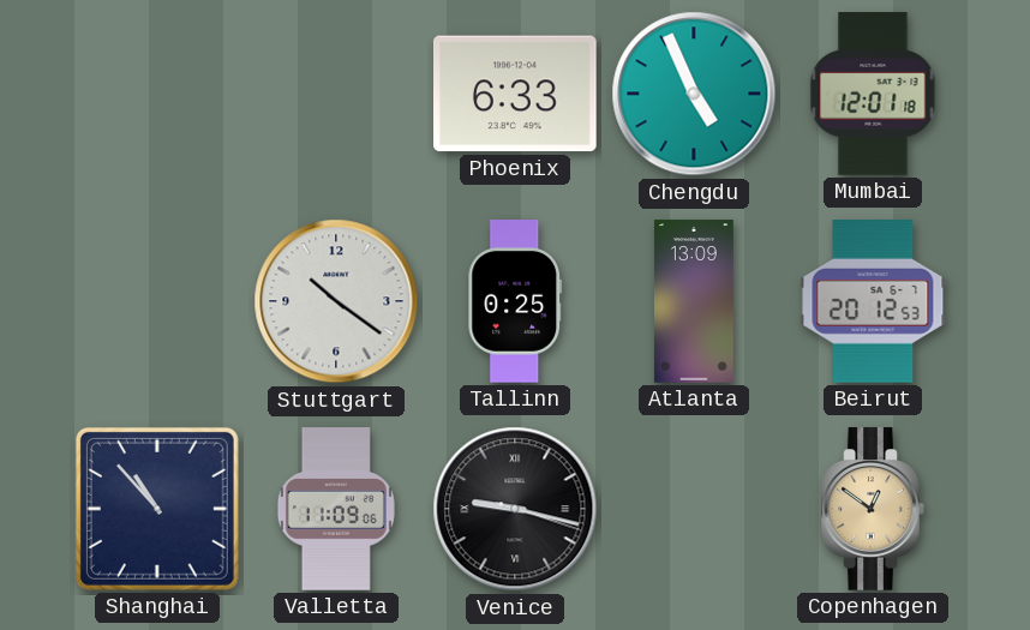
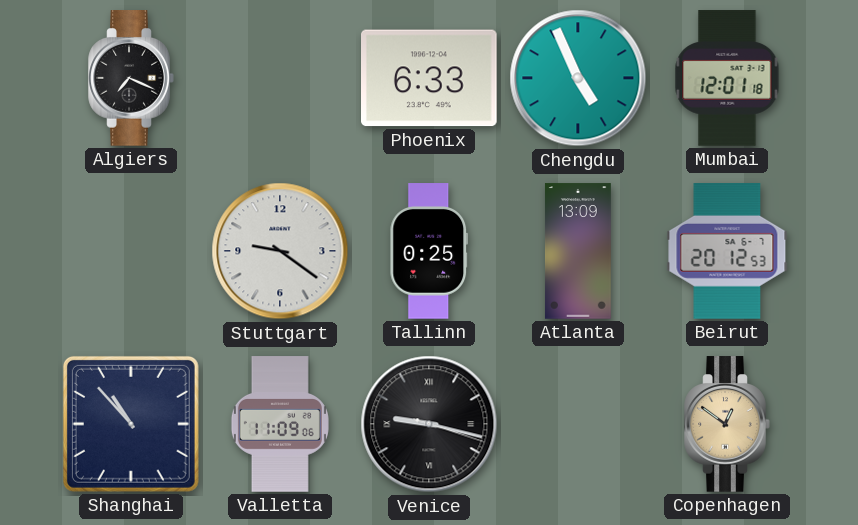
Algiers: none -> 7:19
Stuttgart: 10:21 -> 9:21
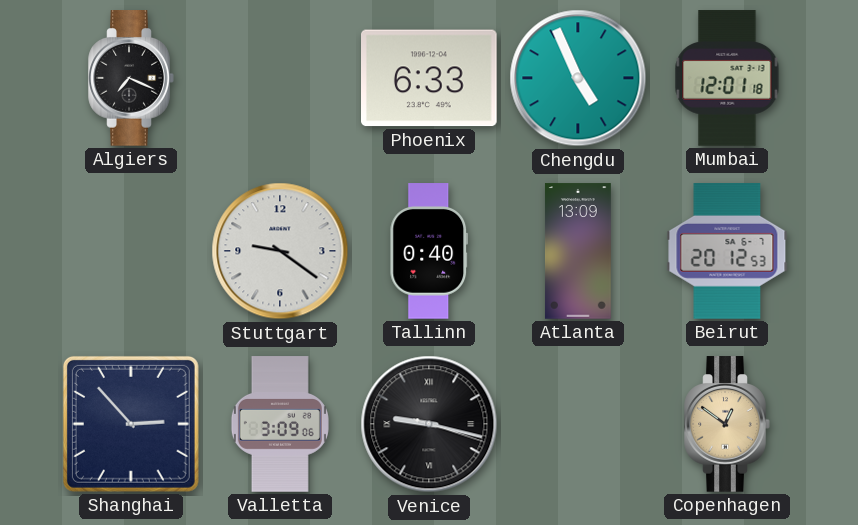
Tallinn: 0:25 -> 0:40
Shanghai: 10:53 -> 2:53
Valletta: 11:09 -> 3:09
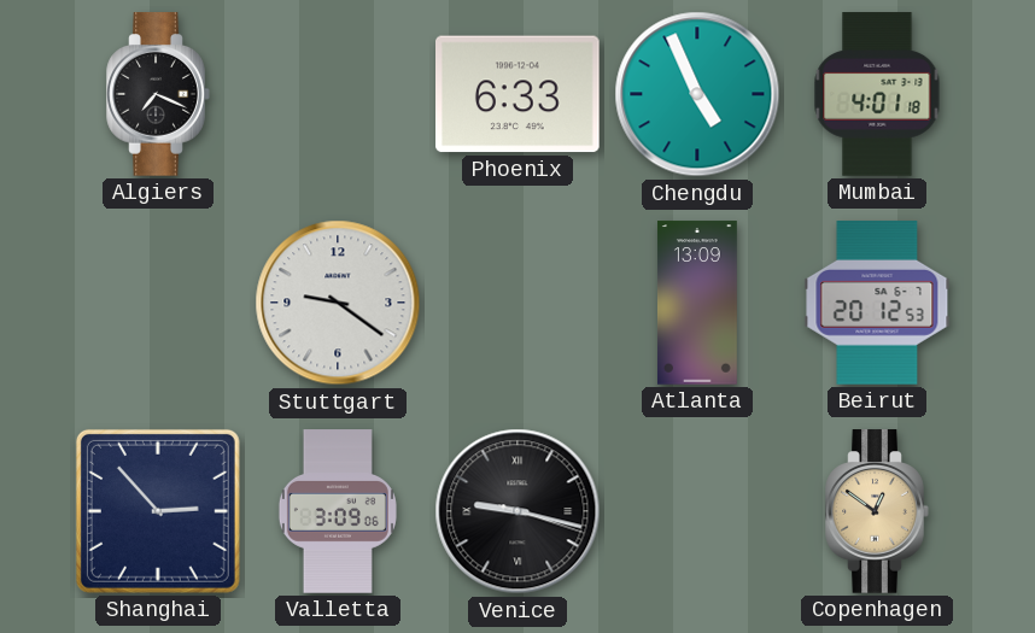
Mumbai: 12:01 -> 4:01
Tallinn: 0:40 -> none
